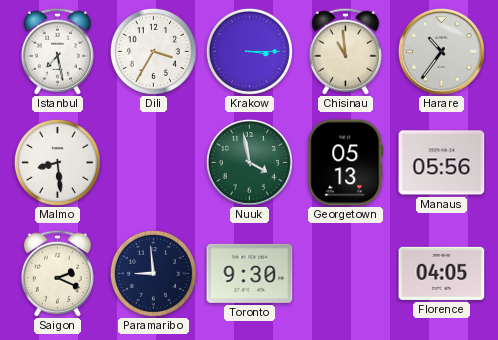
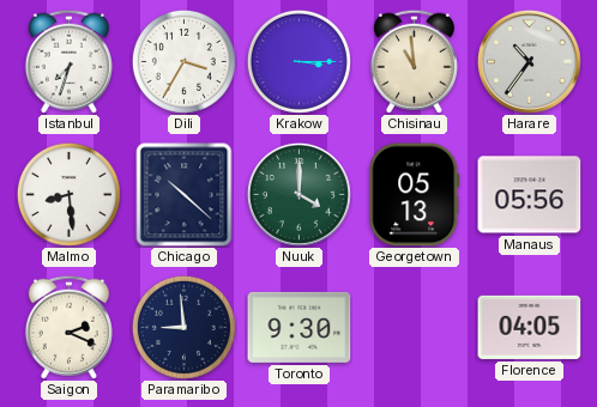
Istanbul: 7:28 -> 7:33
Chicago: none -> 10:22
Nuuk: 3:58 -> 4:00
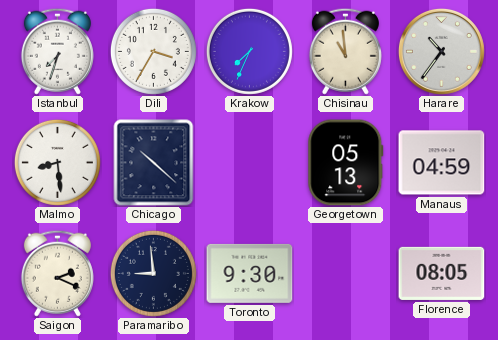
Krakow: 3:15 -> 7:34
Nuuk: 4:00 -> none
Manaus: 05:56 -> 04:59
Florence: 04:05 -> 08:05
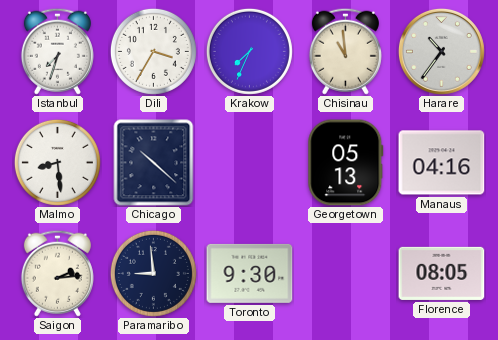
Manaus: 04:59 -> 04:16
Saigon: 2:19 -> 2:14
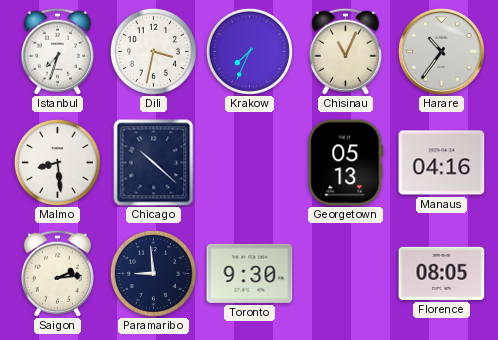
Dili: 3:35 -> 3:32
Chisinau: 10:59 -> 11:04
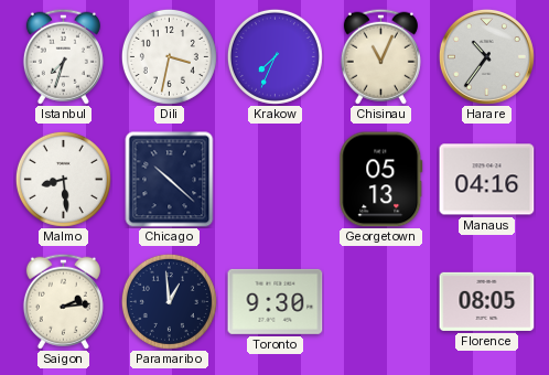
Paramaribo: 8:59 -> 12:59
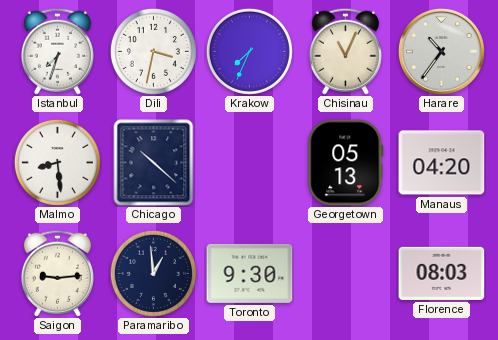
Manaus: 04:16 -> 04:20
Saigon: 2:14 -> 9:14
Florence: 08:05 -> 08:03
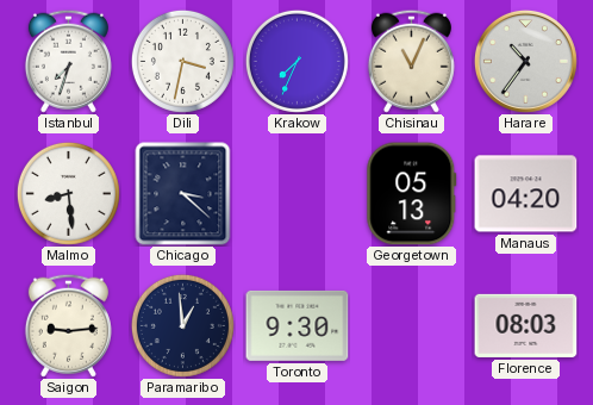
Chicago: 10:22 -> 3:22
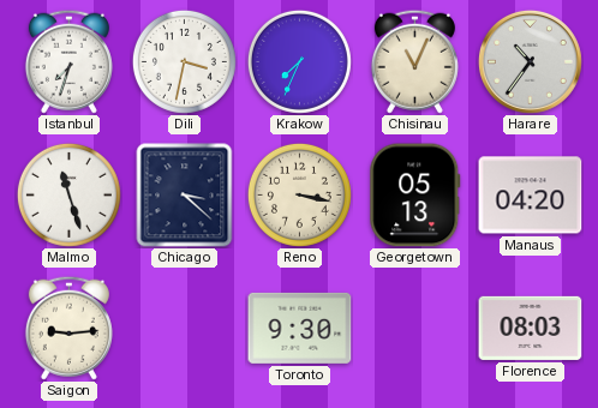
Malmo: 8:29 -> 11:27
Reno: none -> 3:17
Paramaribo: 12:59 -> none
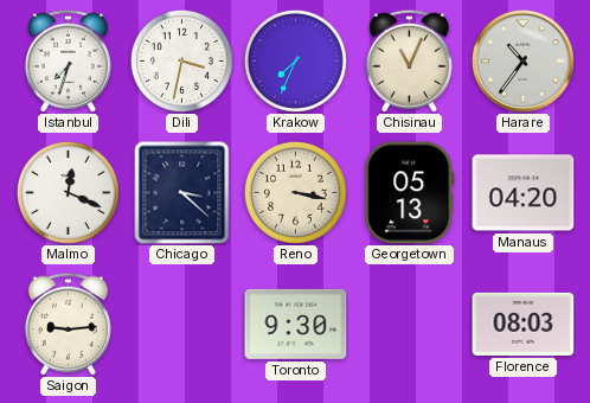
Malmo: 11:27 -> 12:19
